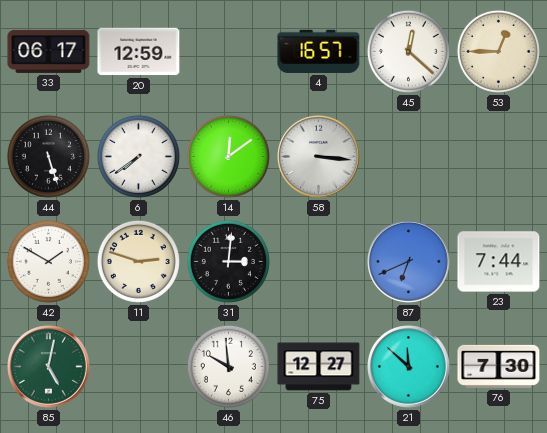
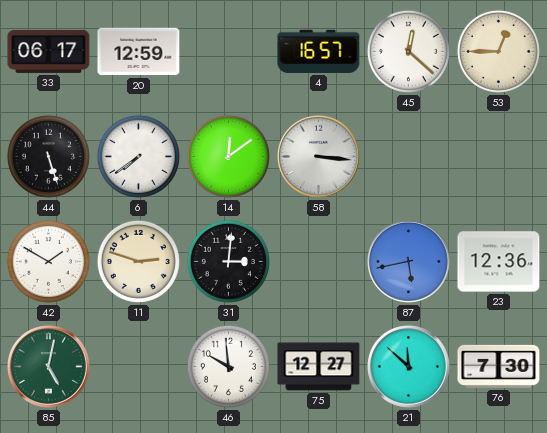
87: 6:41 -> 5:43
23: 7:44 -> 12:36
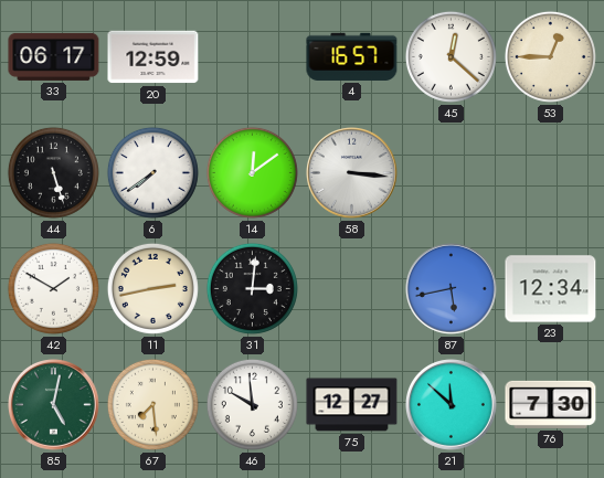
11: 2:48 -> 2:43
23: 12:36 -> 12:34
67: none -> 7:29
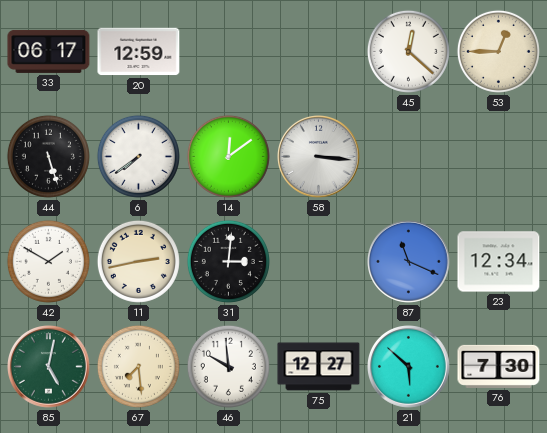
4: 16:57 -> none
87: 5:43 -> 11:19
21: 11:52 -> 5:52
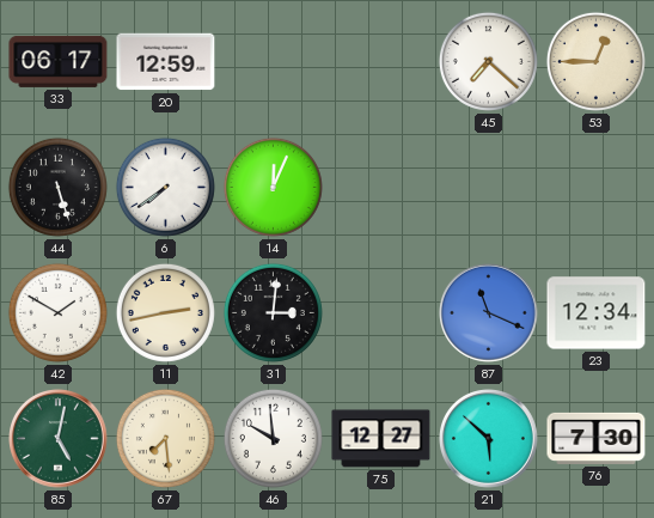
45: 12:22 -> 7:22
14: 12:09 -> 12:04
58: 3:16 -> none
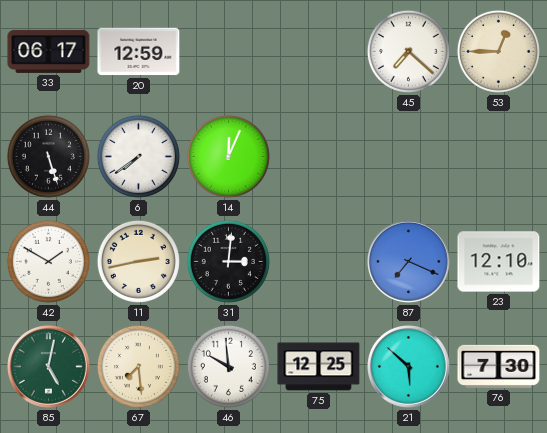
87: 11:19 -> 7:19
23: 12:34 -> 12:10
75: 12:27 -> 12:25
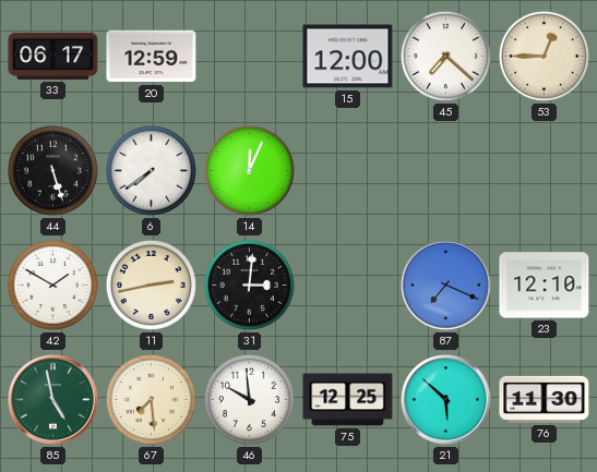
15: none -> 12:00
85: 5:02 -> 4:58
76: 7:30 -> 11:30
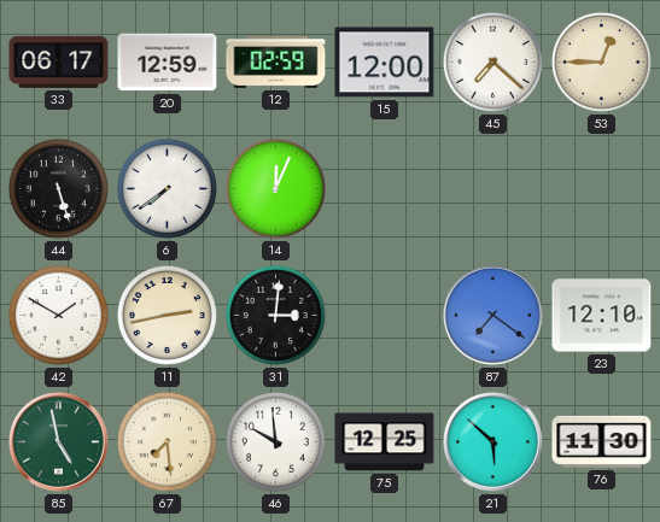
12: none -> 02:59
87: 7:19 -> 7:21
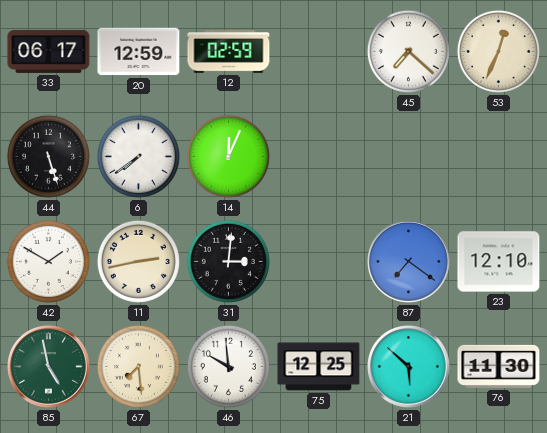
15: 12:00 -> none
53: 12:45 -> 12:34
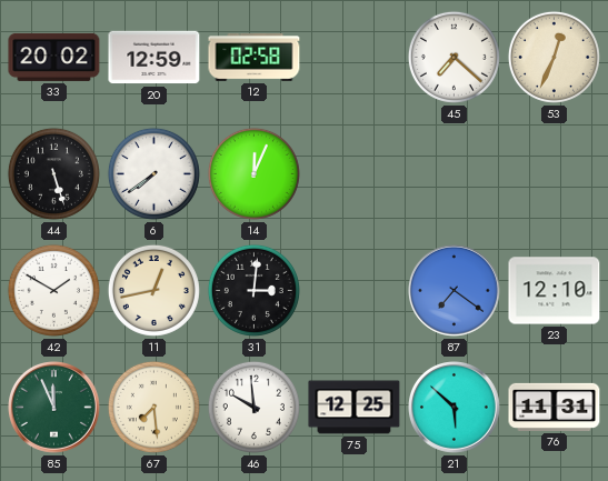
33: 06:17 -> 20:02
12: 02:59 -> 02:58
11: 2:43 -> 12:43
85: 4:58 -> 11:56
76: 11:30 -> 11:31
